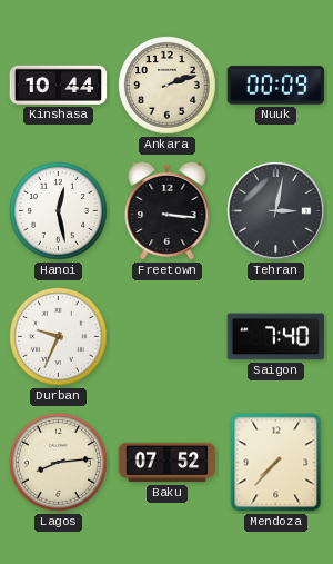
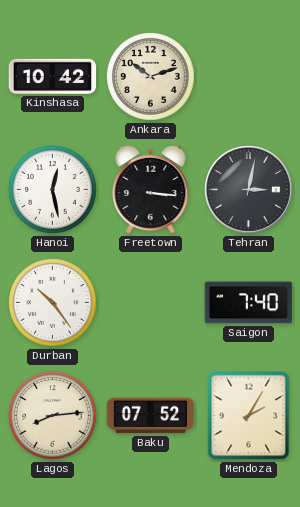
Kinshasa: 10:44 -> 10:42
Ankara: 2:12 -> 10:12
Nuuk: 00:09 -> none
Durban: 9:34 -> 10:24
Mendoza: 7:37 -> 2:05
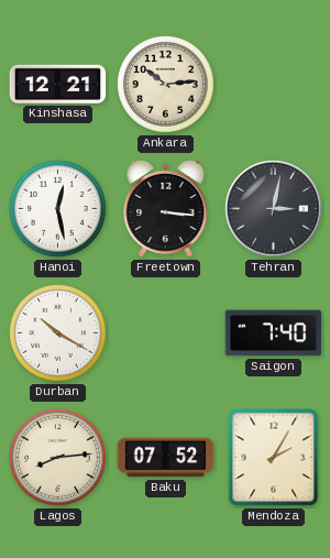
Kinshasa: 10:42 -> 12:21
Ankara: 10:12 -> 10:14
Durban: 10:24 -> 10:20
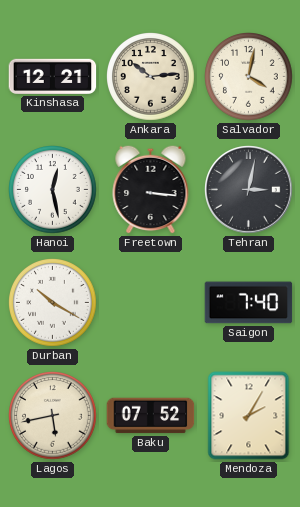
Salvador: none -> 4:02
Lagos: 8:14 -> 5:43
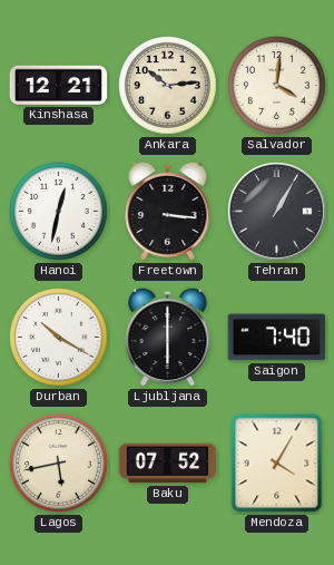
Salvador: 4:02 -> 4:01
Hanoi: 12:28 -> 12:32
Tehran: 3:02 -> 1:05
Ljubljana: none -> 6:00
Mendoza: 2:05 -> 4:05
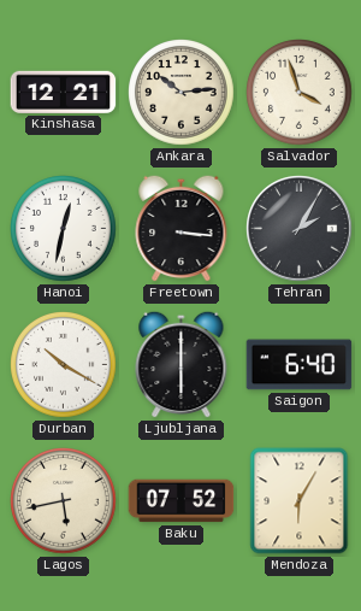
Salvador: 4:01 -> 3:57
Tehran: 1:05 -> 2:05
Saigon: 7:40 -> 6:40
Mendoza: 4:05 -> 6:05
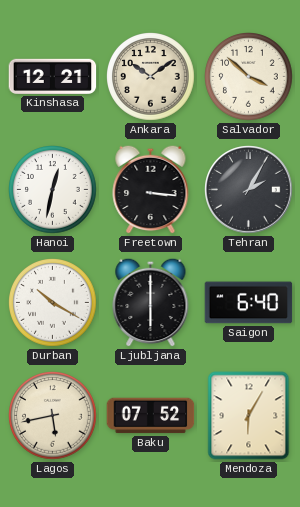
Ankara: 10:14 -> 10:09
Salvador: 3:57 -> 3:52
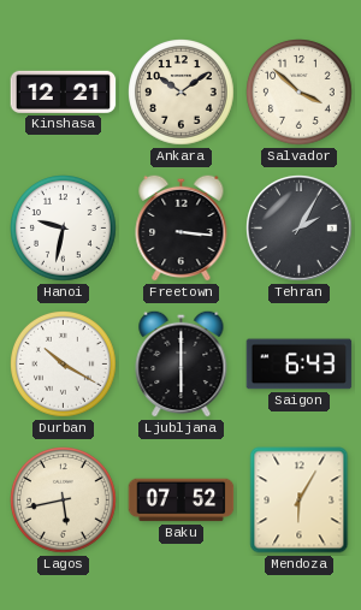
Hanoi: 12:32 -> 9:32
Saigon: 6:40 -> 6:43
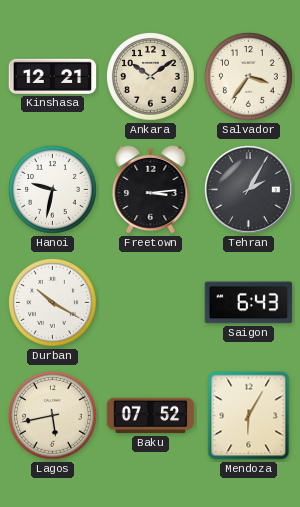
Salvador: 3:52 -> 3:36
Freetown: 3:16 -> 3:14
Ljubljana: 6:00 -> none
